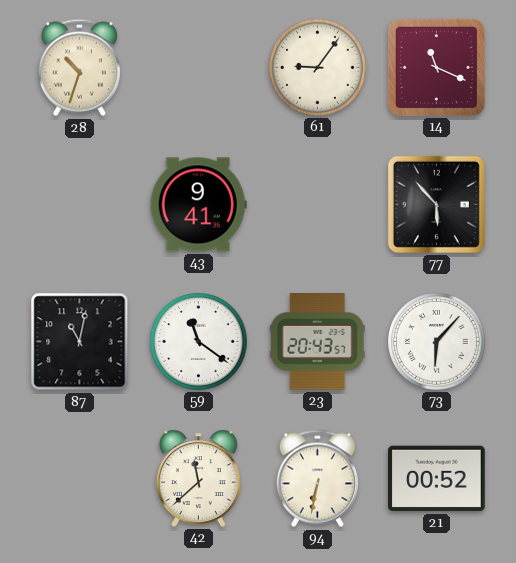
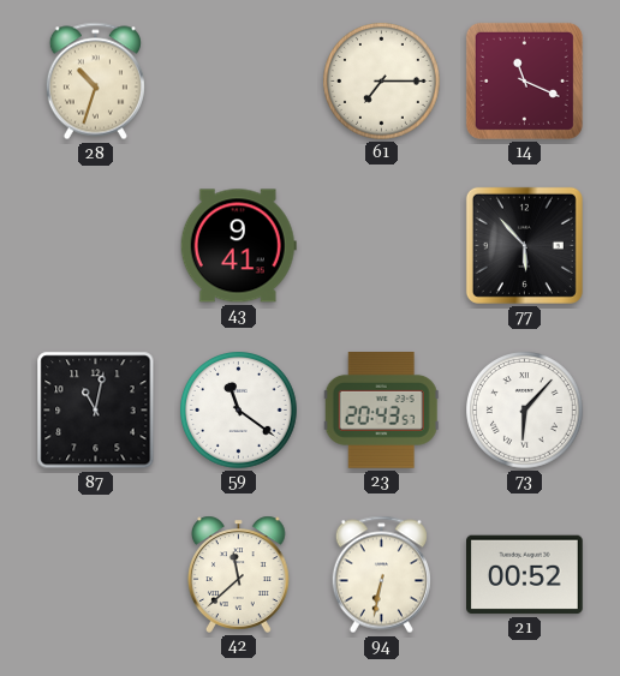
61: 9:06 -> 7:15
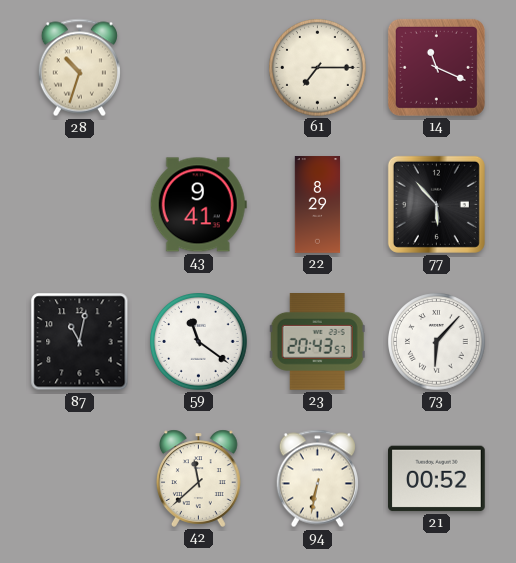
22: none -> 8:29
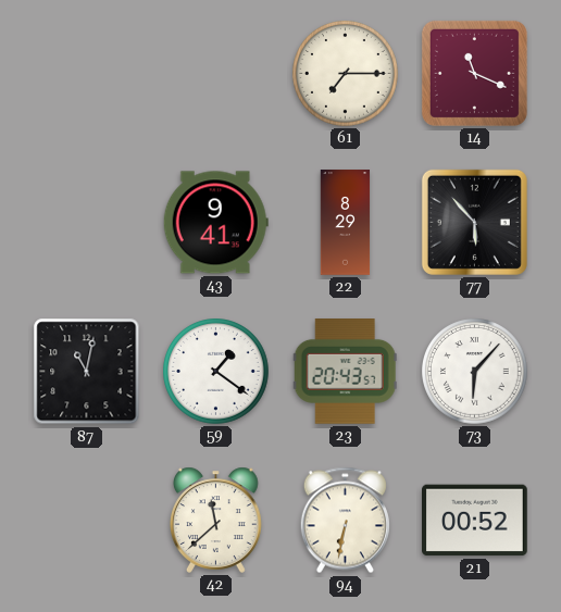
28: 10:33 -> none
59: 11:21 -> 1:21
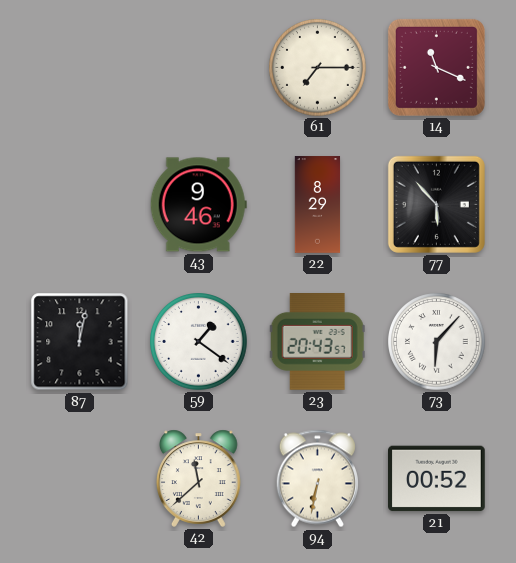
43: 9:41 -> 9:46
87: 11:02 -> 12:02
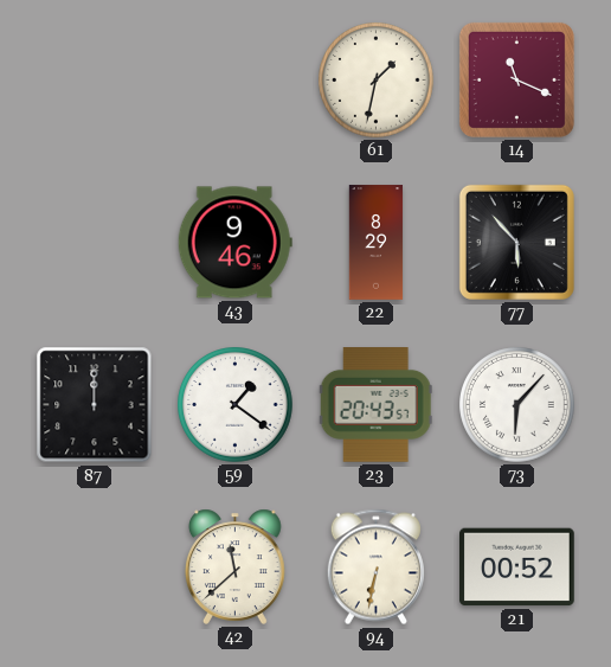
61: 7:15 -> 1:32
87: 12:02 -> 12:00
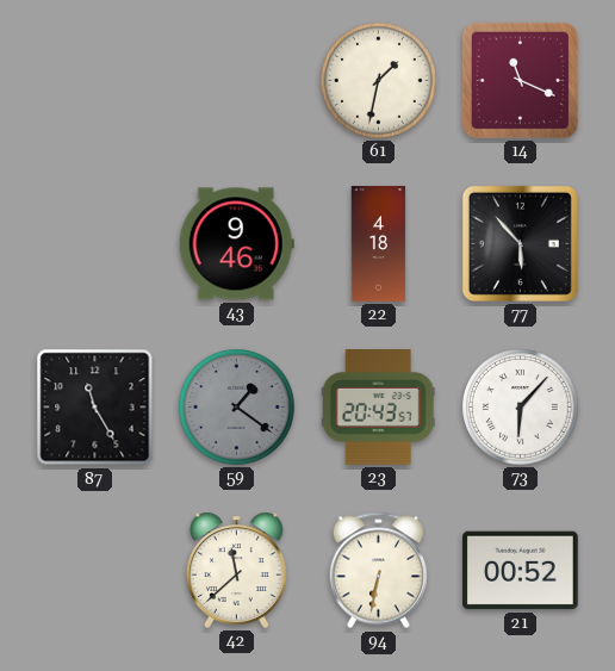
22: 8:29 -> 4:18
87: 12:00 -> 11:25
59 dial: white -> grey
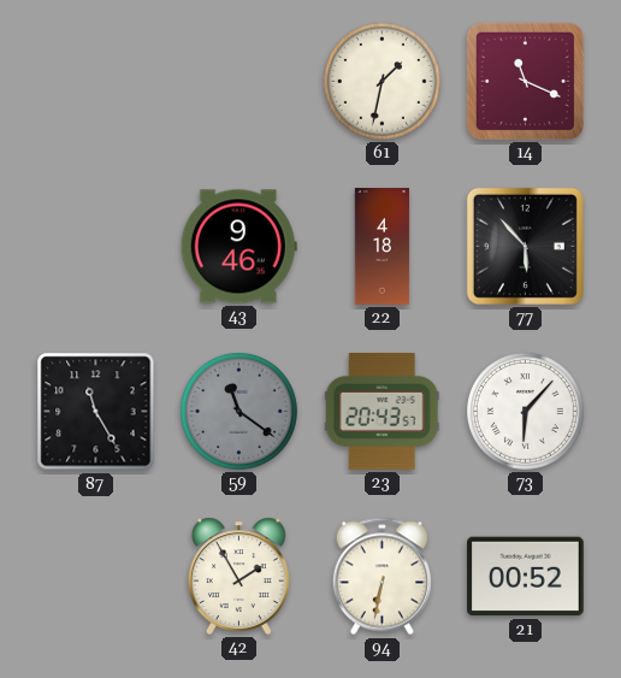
59: 1:21 -> 11:21
42: 11:38 -> 1:55
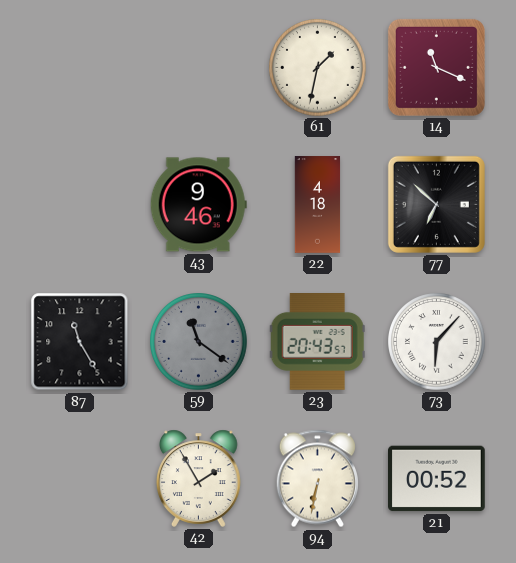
77: 5:53 -> 6:52
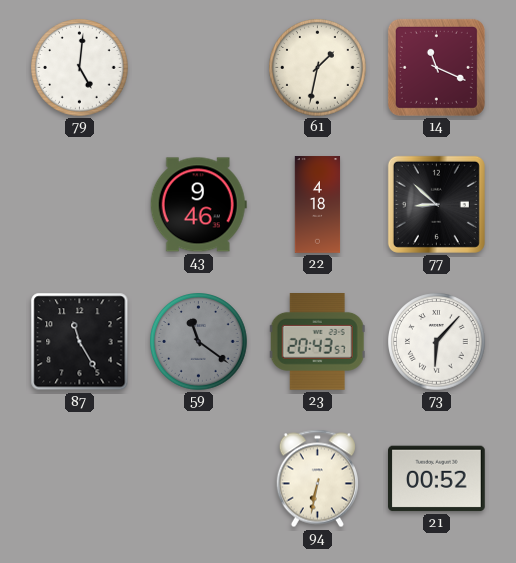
79: none -> 5:01
77: 6:52 -> 8:52
42: 1:55 -> none
